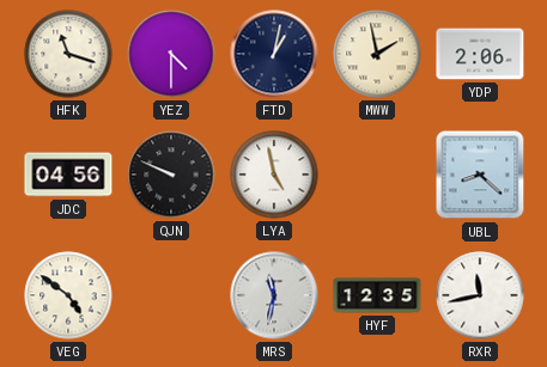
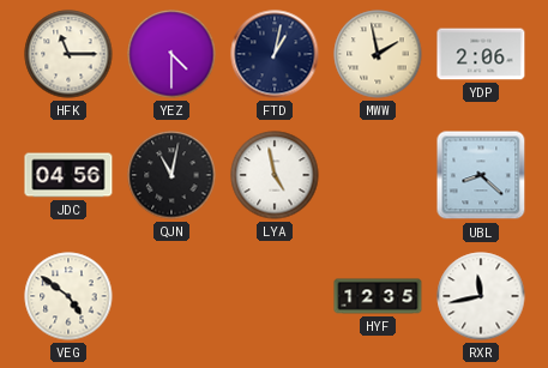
HFK: 11:18 -> 11:15
QJN: 9:49 -> 11:02
MRS: 11:32 -> none
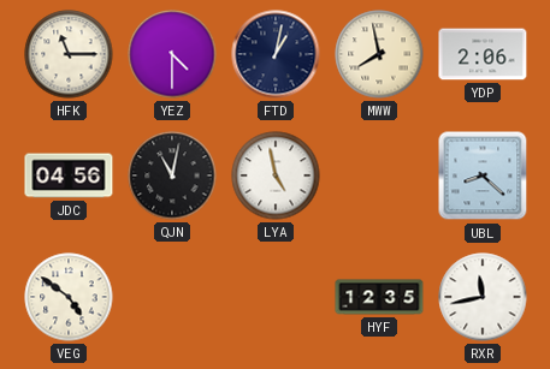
MWW: 1:58 -> 7:58
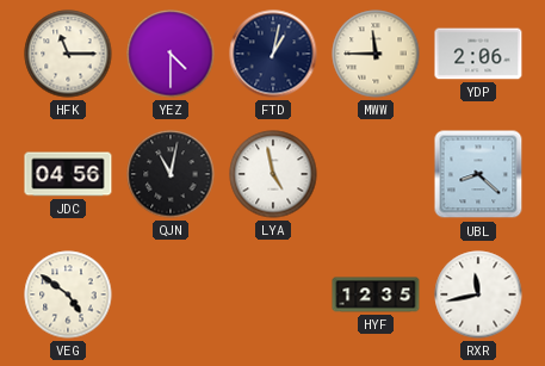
MWW: 7:58 -> 11:45
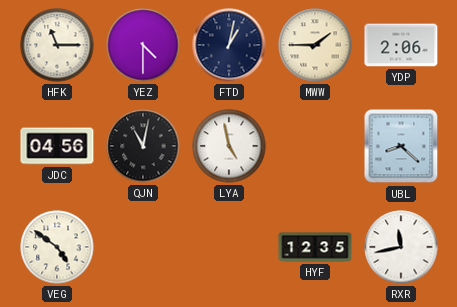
MWW: 11:45 -> 1:45
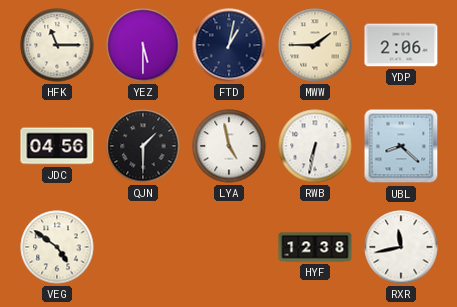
YEZ: 4:30 -> 5:30
QJN: 11:02 -> 1:30
RWB: none -> 6:32
HYF: 12:35 -> 12:38
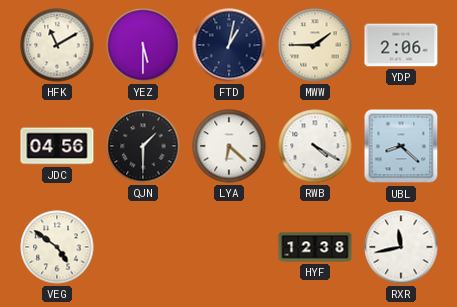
HFK: 11:15 -> 11:10
LYA: 4:58 -> 6:22
RWB: 6:32 -> 4:20
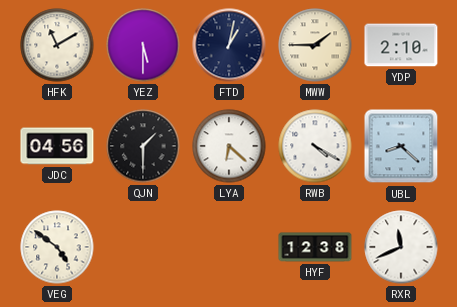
YDP: 2:06 -> 2:10
RXR: 11:43 -> 11:41
